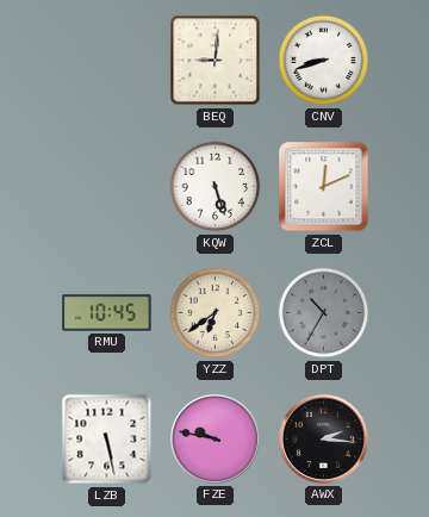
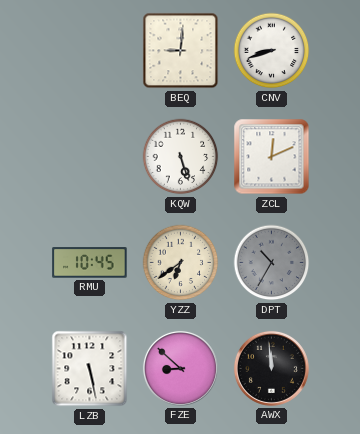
FZE: 9:47 -> 8:52
AWX: 2:16 -> 11:59
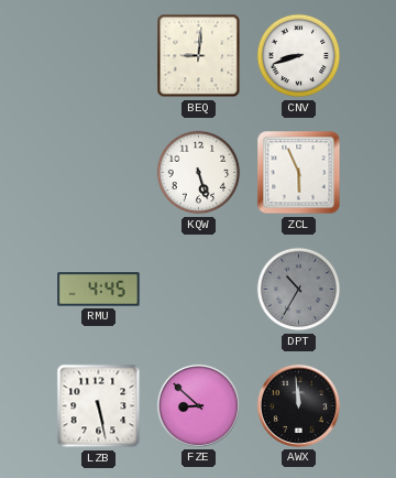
ZCL: 12:11 -> 5:56
RMU: 10:45 -> 4:45
YZZ: 6:39 -> none
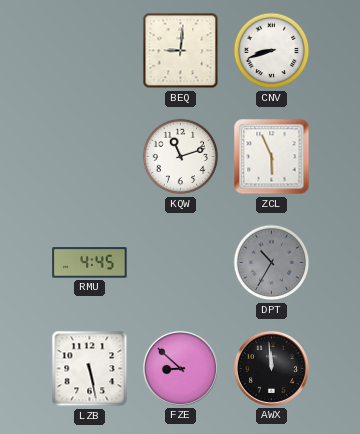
KQW: 5:27 -> 11:12
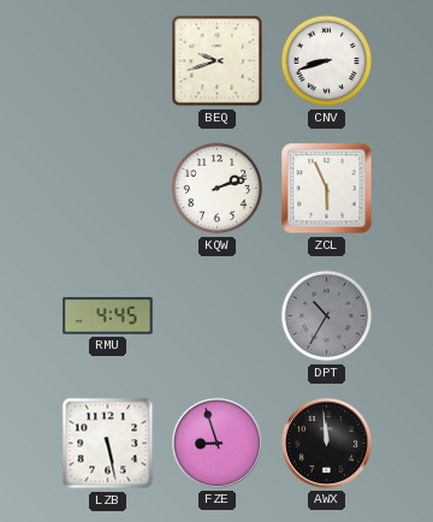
BEQ: 9:01 -> 9:42
KQW: 11:12 -> 2:12
FZE: 8:52 -> 8:57
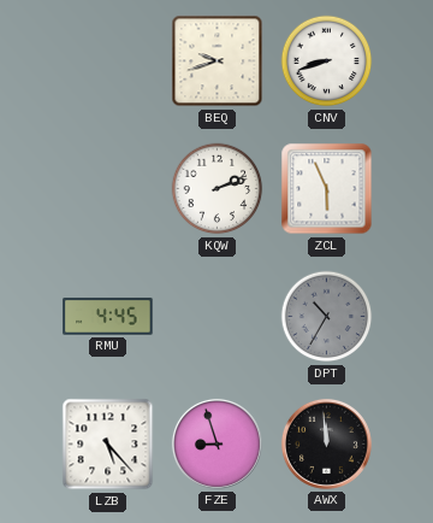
LZB: 5:28 -> 5:23
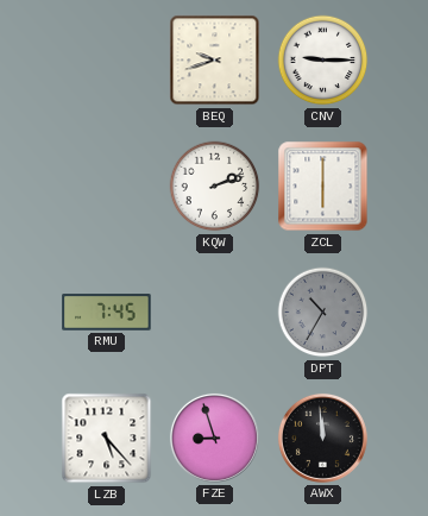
CNV: 8:42 -> 9:15
ZCL: 5:56 -> 6:00
RMU: 4:45 -> 7:45
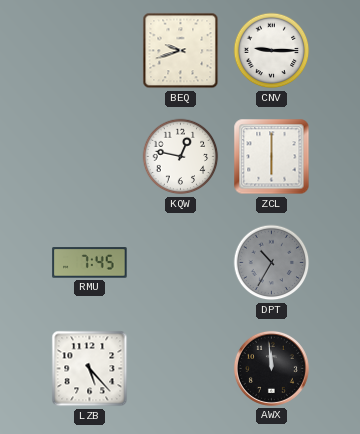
KQW: 2:12 -> 12:47
FZE: 8:57 -> none
